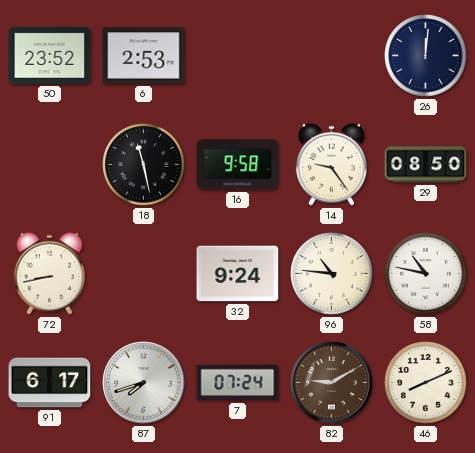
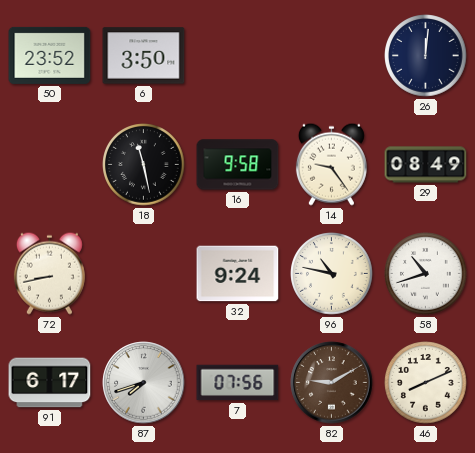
6: 2:53 -> 3:50
29: 08:50 -> 08:49
96: 10:46 -> 10:47
58: 10:47 -> 10:42
7: 07:24 -> 07:56
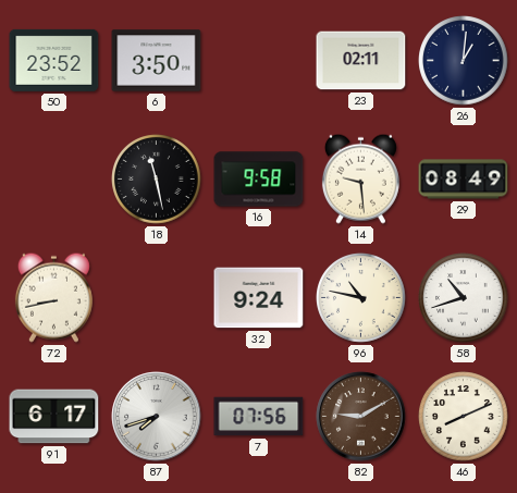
23: none -> 02:11
26: 12:01 -> 1:01
14: 9:24 -> 9:29
